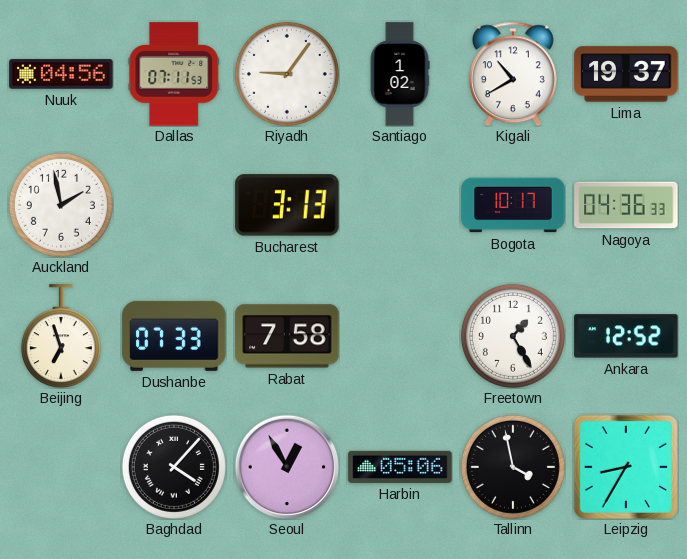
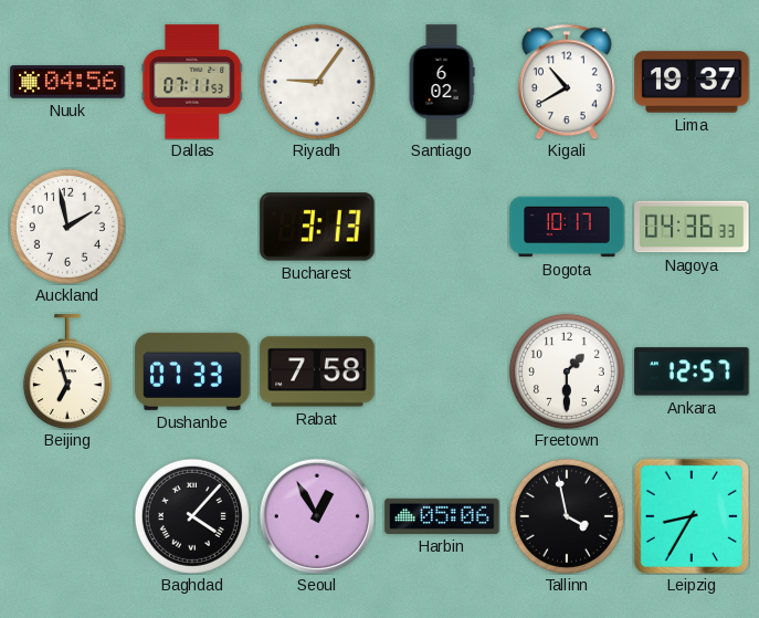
Santiago: 1:02 -> 6:02
Freetown: 1:25 -> 1:30
Ankara: 12:52 -> 12:57
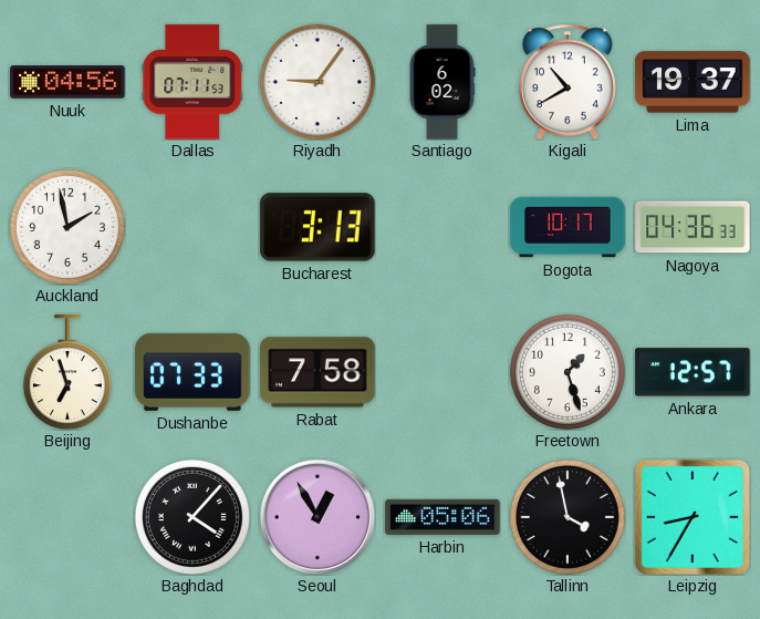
Freetown: 1:30 -> 1:27
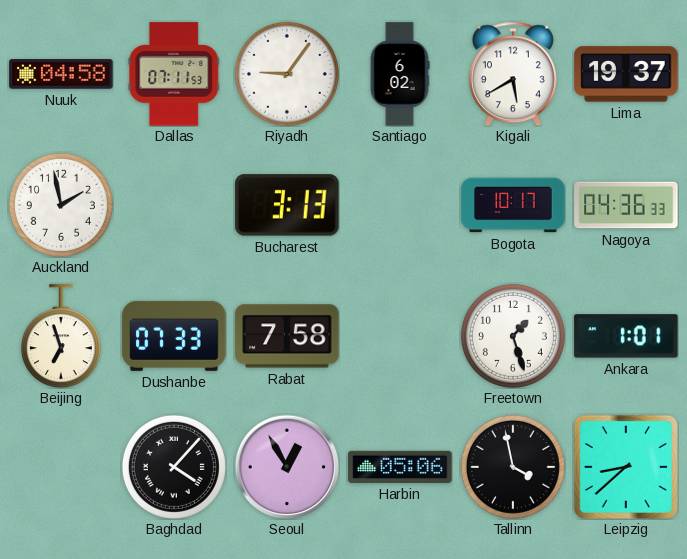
Nuuk: 04:56 -> 04:58
Kigali: 10:40 -> 5:40
Ankara: 12:57 -> 1:01
Leipzig: 8:35 -> 8:38
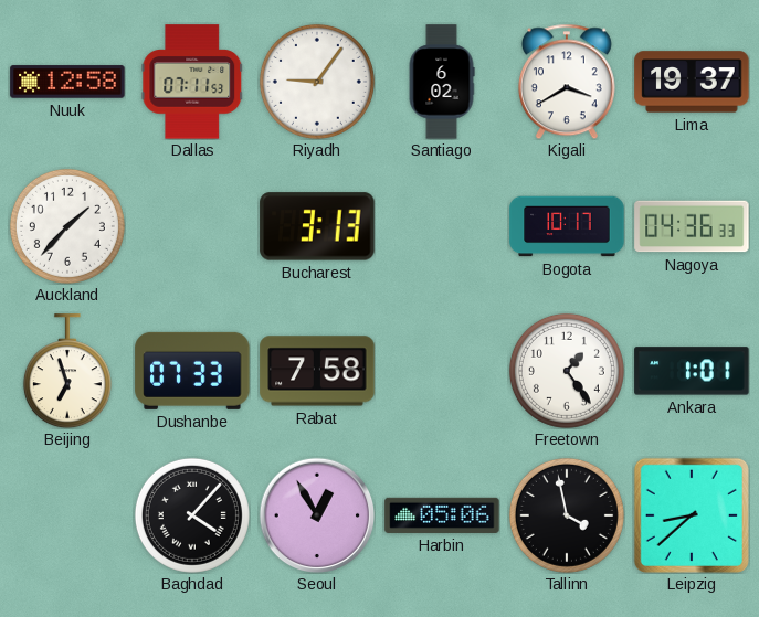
Nuuk: 04:58 -> 12:58
Kigali: 5:40 -> 3:40
Auckland: 1:58 -> 1:37
Freetown: 1:27 -> 1:24
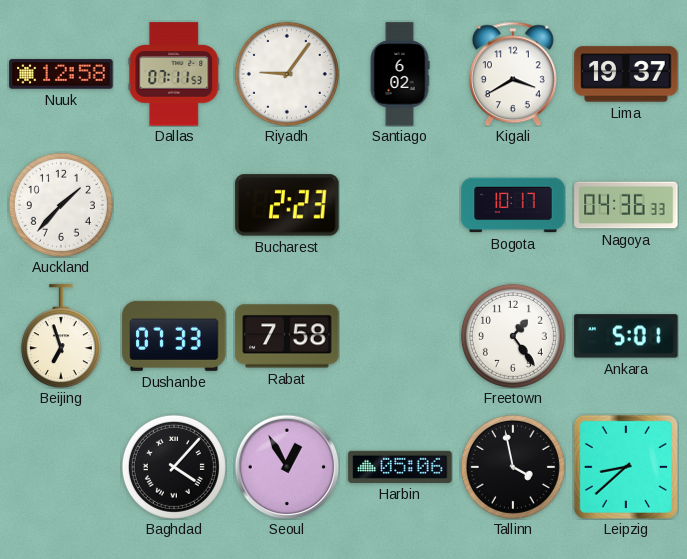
Bucharest: 3:13 -> 2:23
Ankara: 1:01 -> 5:01
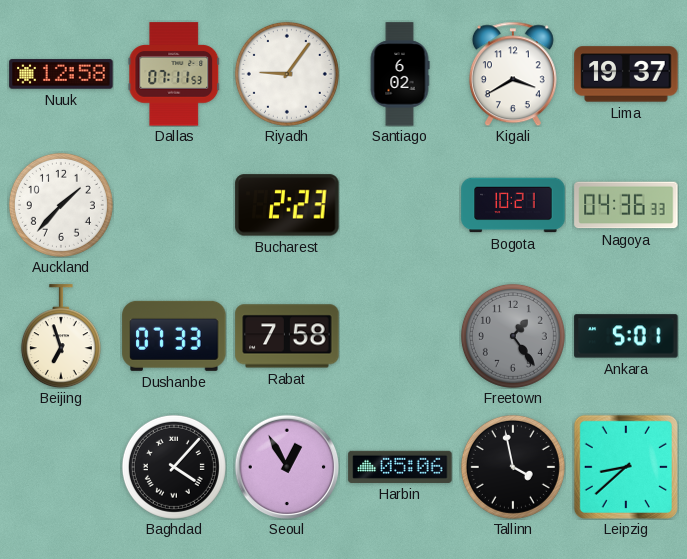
Bogota: 10:17 -> 10:21
Freetown dial: white -> grey
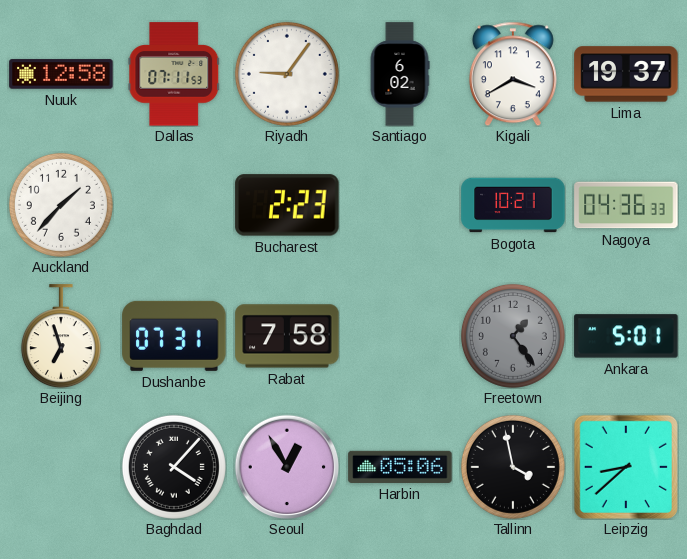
Dushanbe: 07:33 -> 07:31
